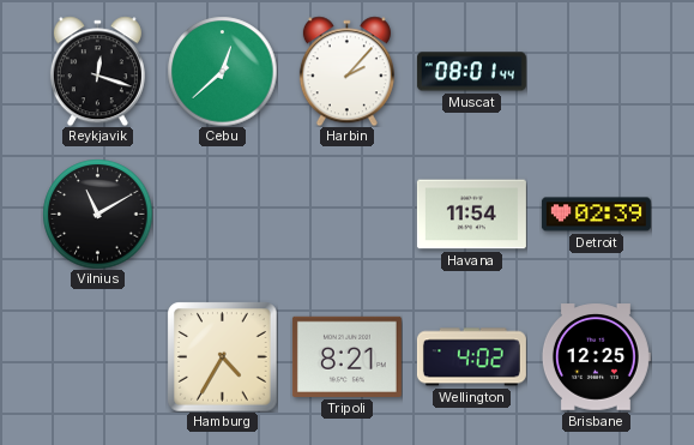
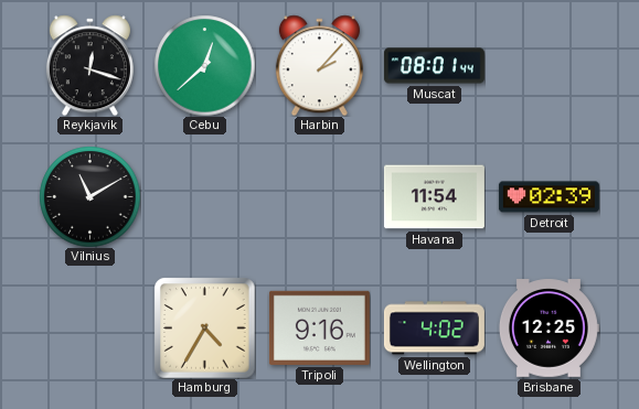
Tripoli: 8:21 -> 9:16
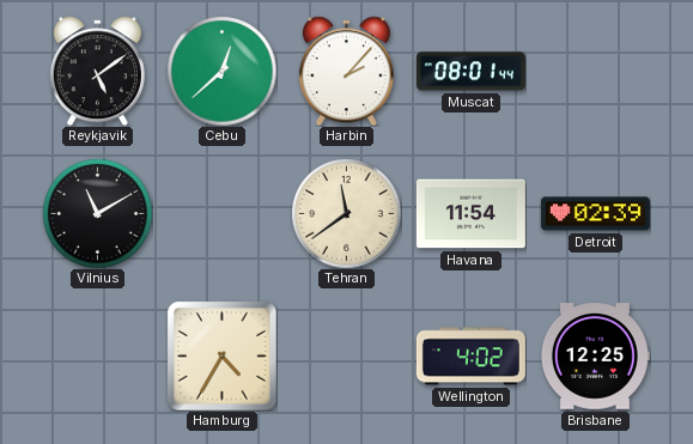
Reykjavik: 12:18 -> 5:09
Tehran: none -> 11:39
Tripoli: 9:16 -> none
